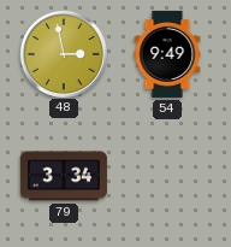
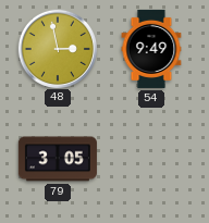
79: 3:34 -> 3:05
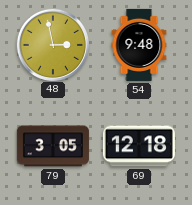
54: 9:49 -> 9:48
69: none -> 12:18
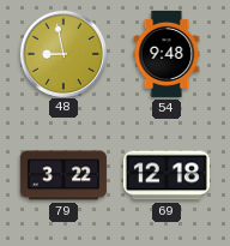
48: 2:58 -> 8:58
79: 3:05 -> 3:22
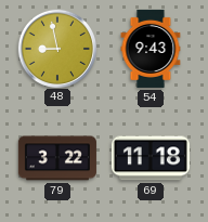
54: 9:48 -> 9:43
69: 12:18 -> 11:18
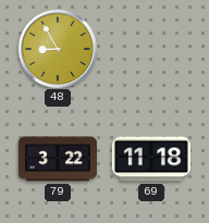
48: 8:58 -> 8:55
54: 9:43 -> none
